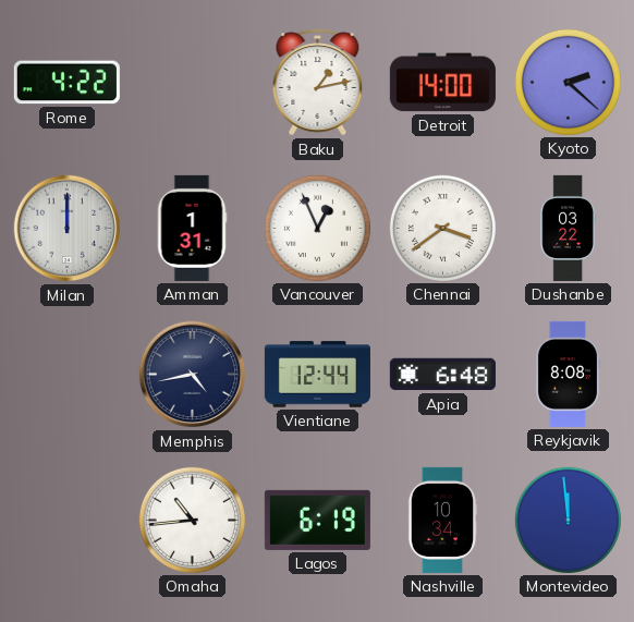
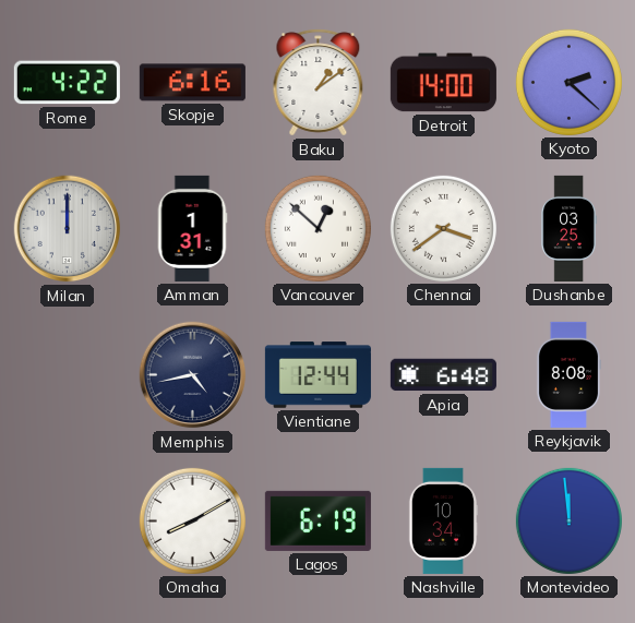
Skopje: none -> 6:16
Baku: 1:13 -> 1:09
Vancouver: 12:56 -> 12:52
Dushanbe: 03:22 -> 03:25
Omaha: 10:44 -> 8:10
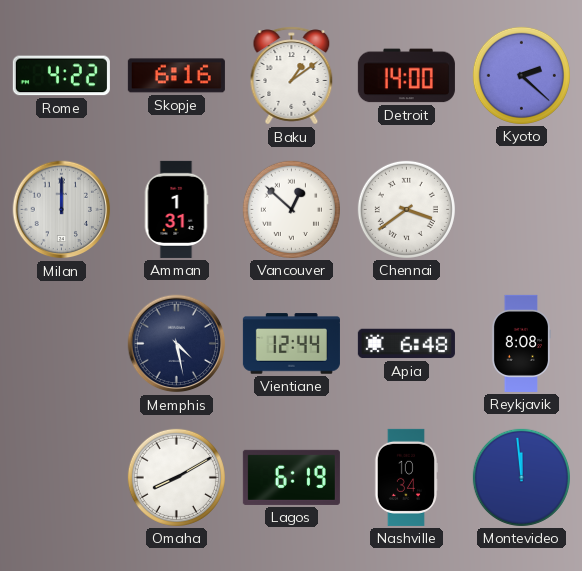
Dushanbe: 03:25 -> none
Memphis: 4:43 -> 4:28
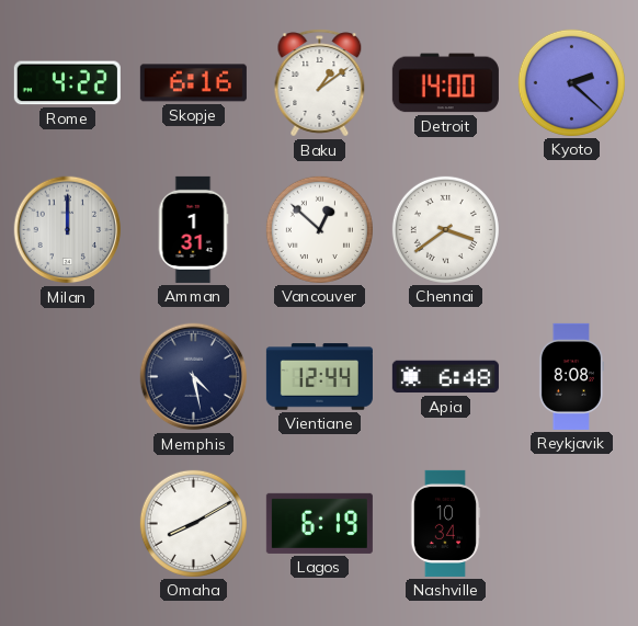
Montevideo: 11:59 -> none
